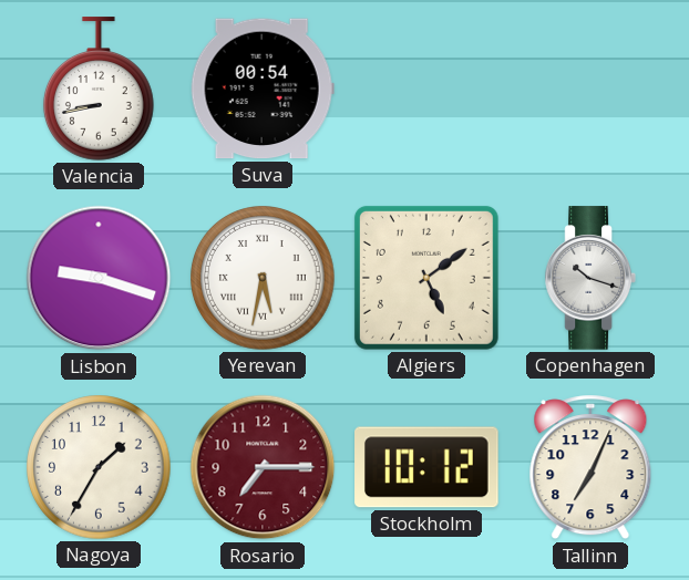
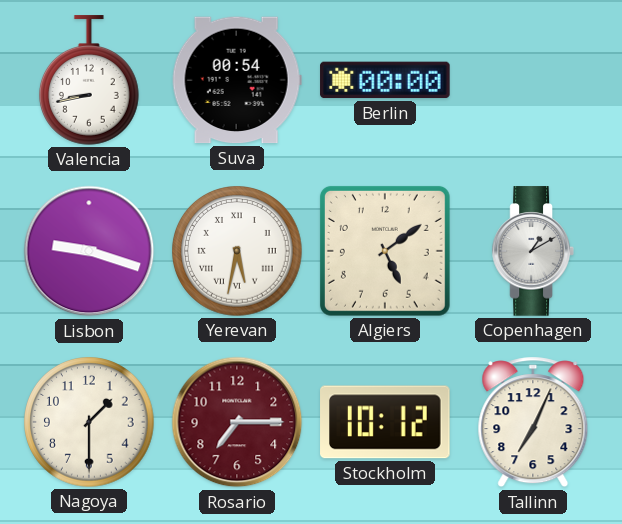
Berlin: none -> 00:00
Copenhagen: 10:18 -> 1:10
Nagoya: 1:35 -> 1:30
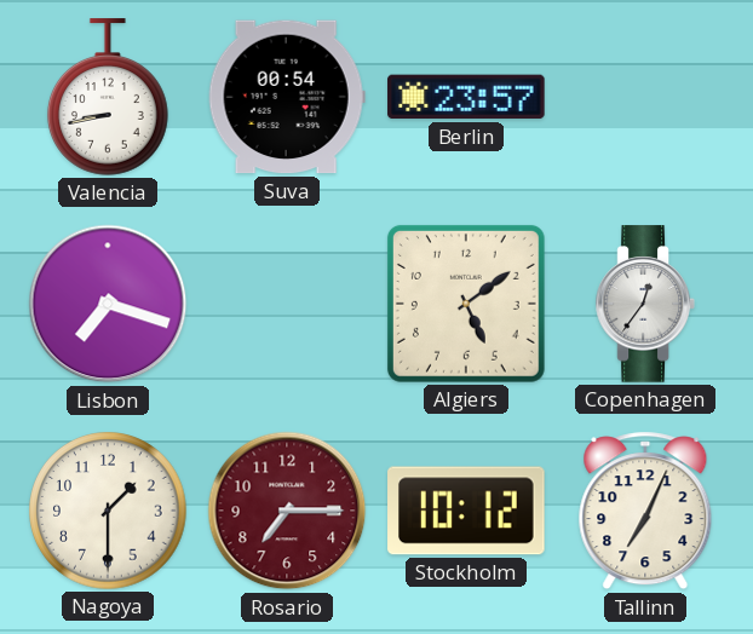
Berlin: 00:00 -> 23:57
Lisbon: 9:18 -> 7:18
Yerevan: 5:32 -> none
Copenhagen: 1:10 -> 12:36
